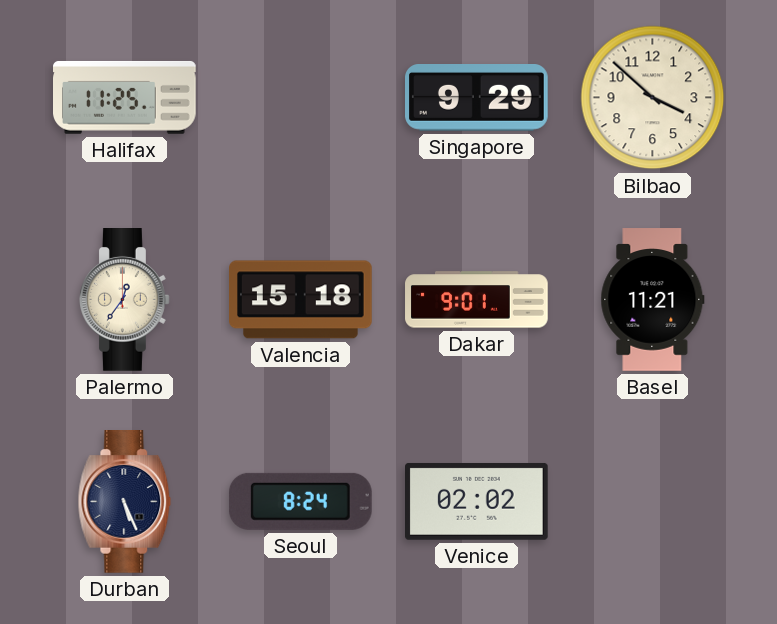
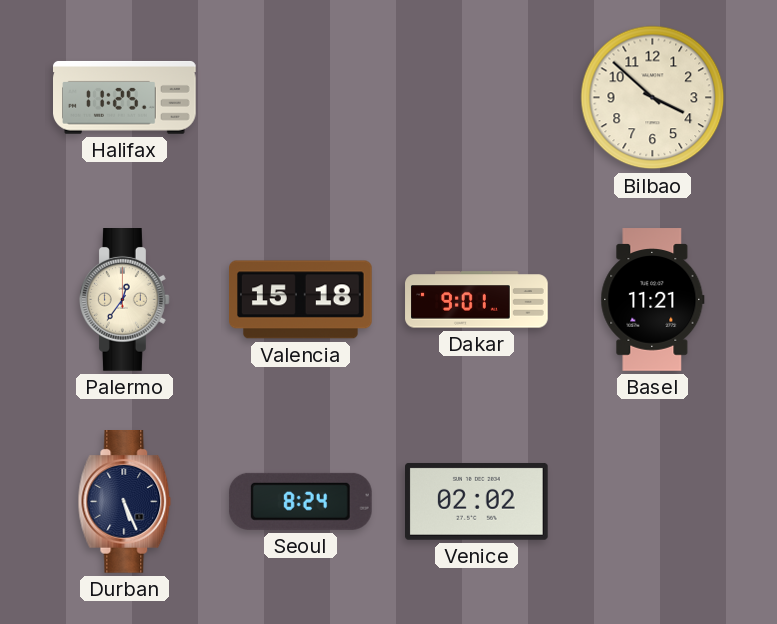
Singapore: 9:29 -> none
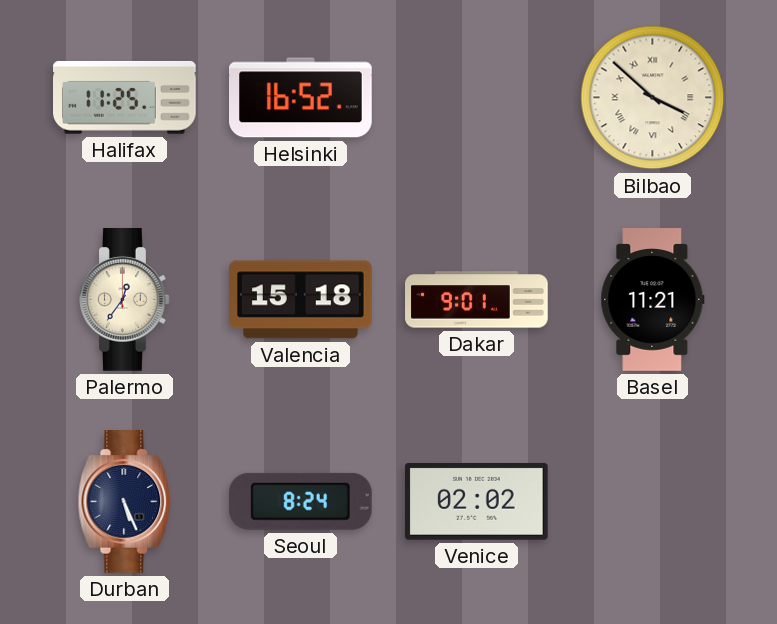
Helsinki: none -> 16:52
Bilbao numerals: Arabic -> Roman
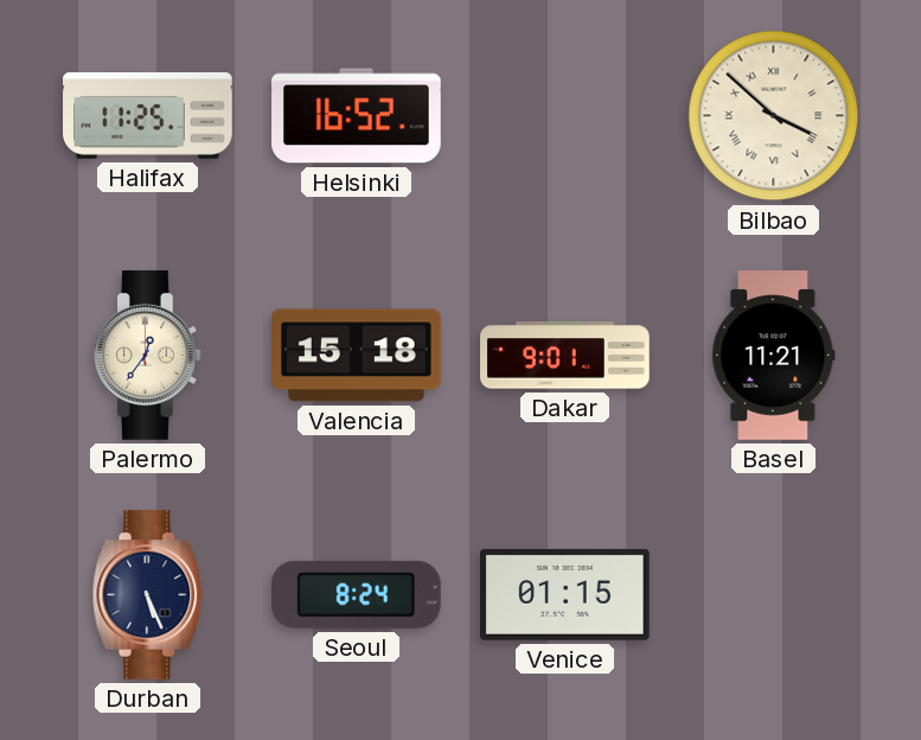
Venice: 02:02 -> 01:15
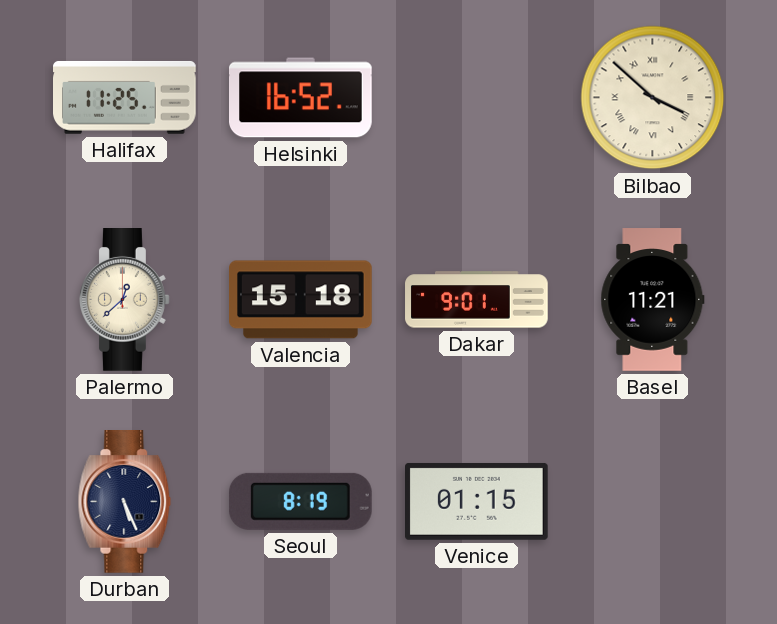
Palermo: 12:36 -> 12:38
Seoul: 8:24 -> 8:19
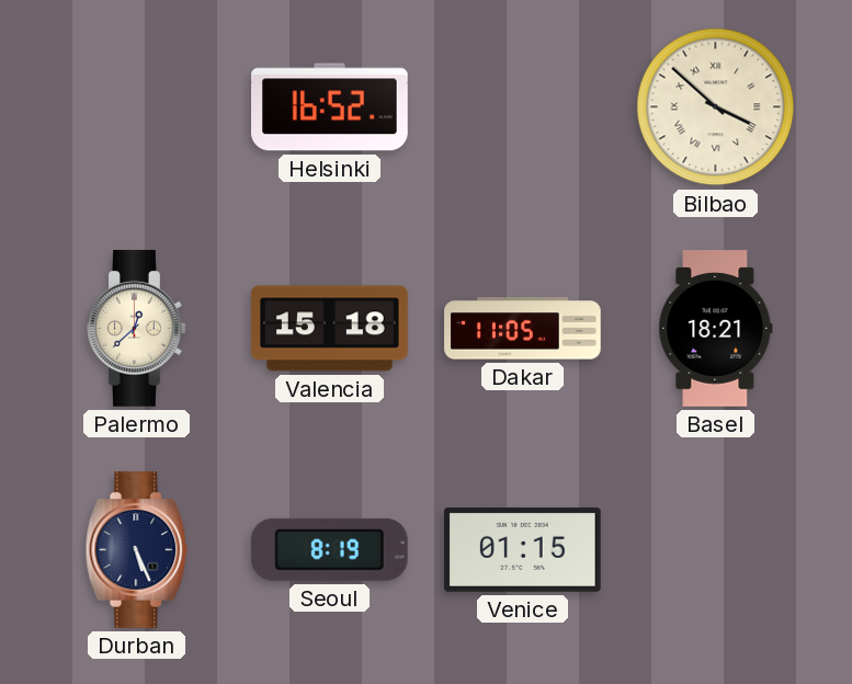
Halifax: 11:25 -> none
Dakar: 9:01 -> 11:05
Basel: 11:21 -> 18:21
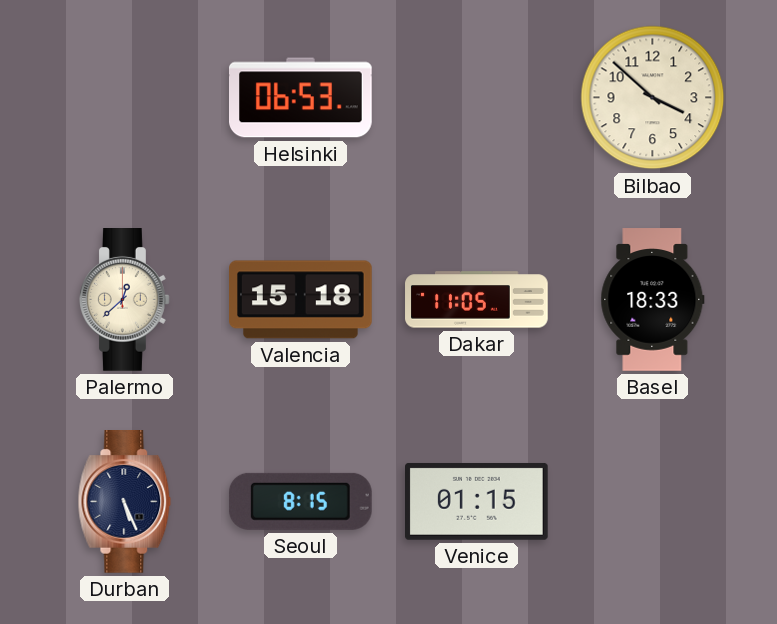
Helsinki: 16:52 -> 06:53
Bilbao numerals: Roman -> Arabic
Basel: 18:21 -> 18:33
Seoul: 8:19 -> 8:15
